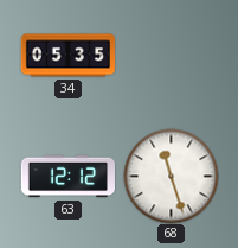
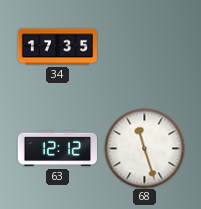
34: 05:35 -> 17:35
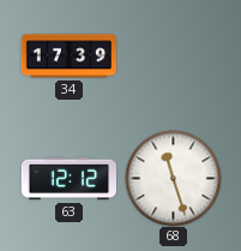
34: 17:35 -> 17:39
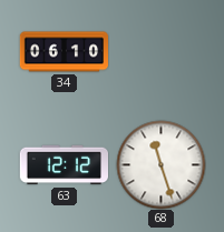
34: 17:39 -> 06:10
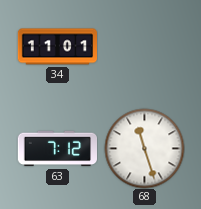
34: 06:10 -> 11:01
63: 12:12 -> 7:12
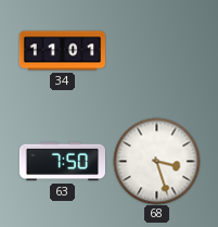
63: 7:12 -> 7:50
68: 11:27 -> 3:27
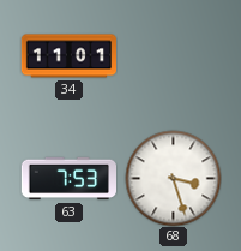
63: 7:50 -> 7:53
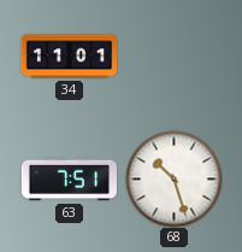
63: 7:53 -> 7:51
68: 3:27 -> 10:27
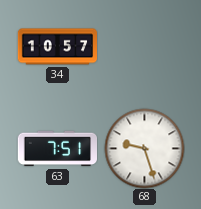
34: 11:01 -> 10:57
68: 10:27 -> 9:27
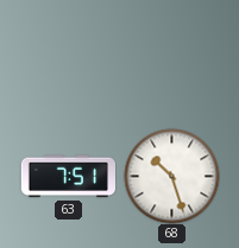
34: 10:57 -> none
68: 9:27 -> 10:27
